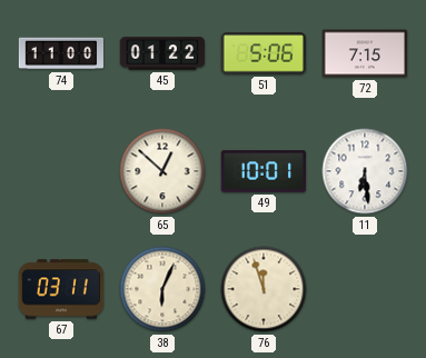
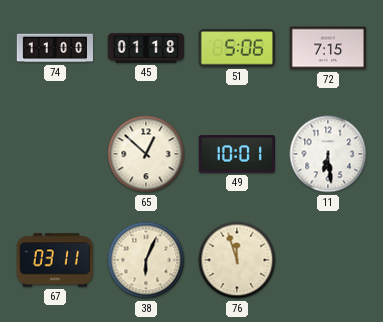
45: 01:22 -> 01:18
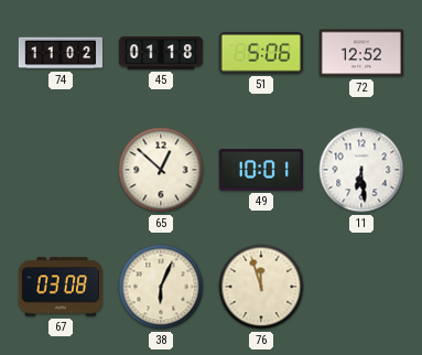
74: 11:00 -> 11:02
72: 7:15 -> 12:52
67: 03:11 -> 03:08
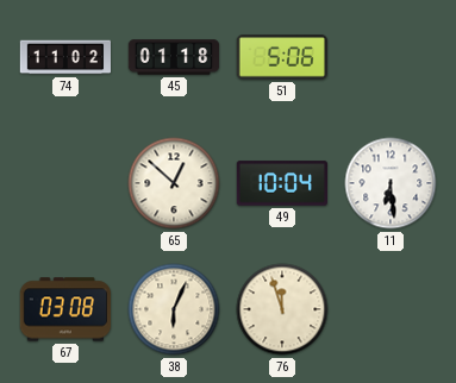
72: 12:52 -> none
49: 10:01 -> 10:04
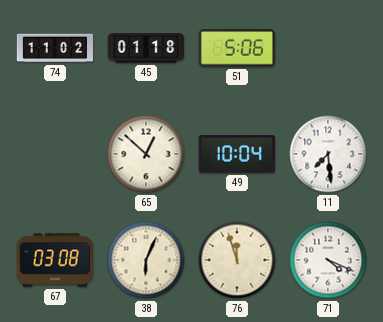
11: 6:29 -> 7:29
71: none -> 4:19
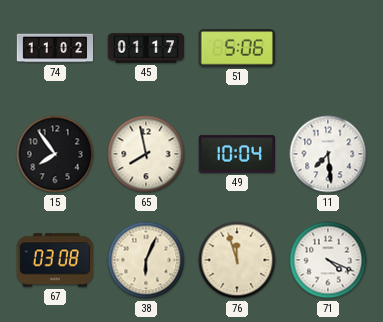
45: 01:18 -> 01:17
15: none -> 7:54
65: 12:52 -> 7:58
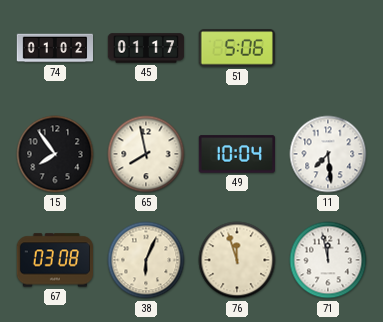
74: 11:02 -> 01:02
71: 4:19 -> 11:58
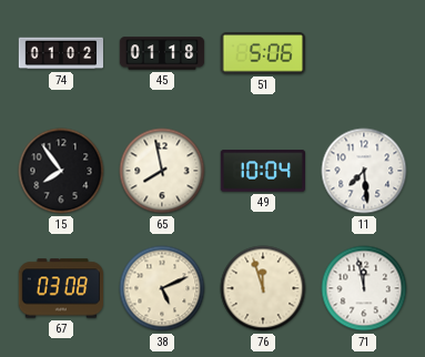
45: 01:17 -> 01:18
38: 6:04 -> 5:11
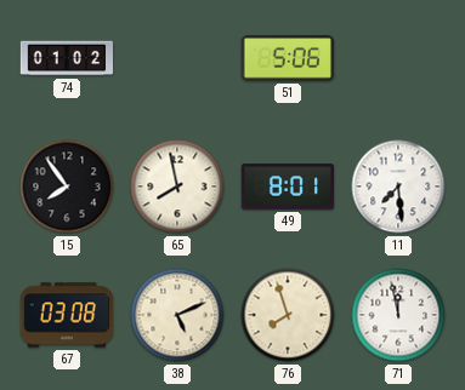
45: 01:18 -> none
49: 10:04 -> 8:01
76: 11:57 -> 7:57
